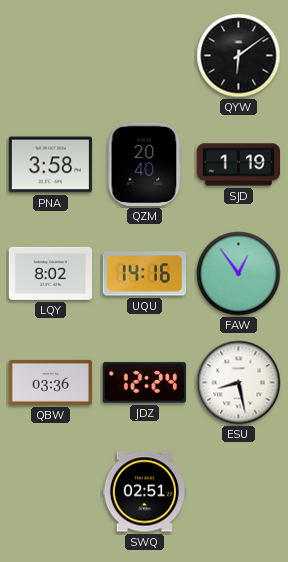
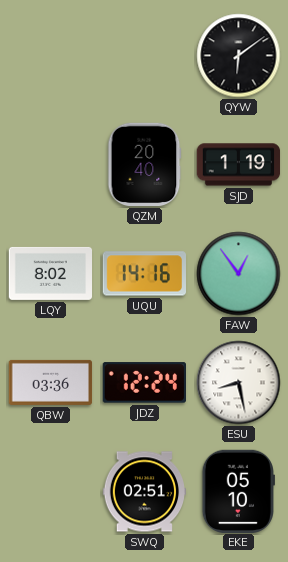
PNA: 3:58 -> none
EKE: none -> 05:10
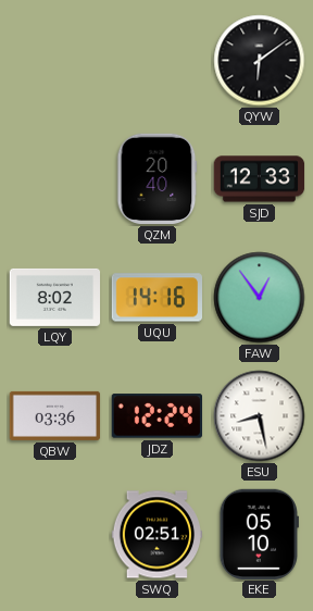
SJD: 1:19 -> 12:33
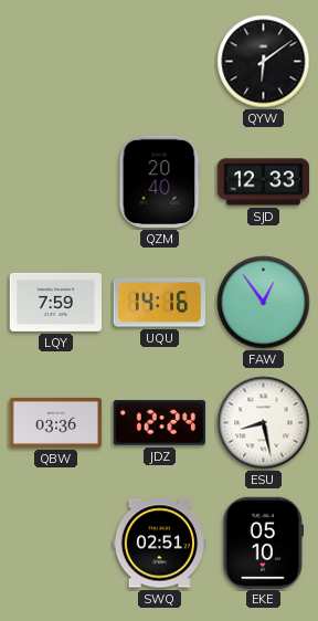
LQY: 8:02 -> 7:59
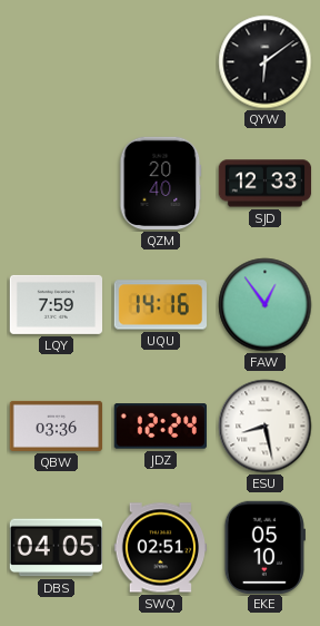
DBS: none -> 04:05
